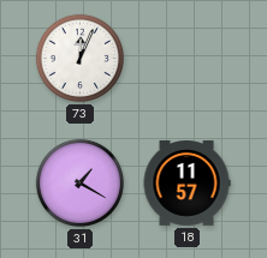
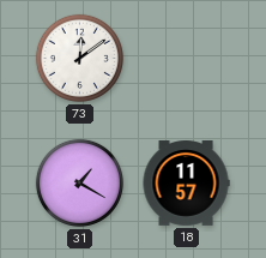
73: 12:04 -> 12:09
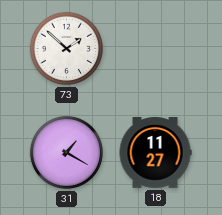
73: 12:09 -> 1:52
18: 11:57 -> 11:27
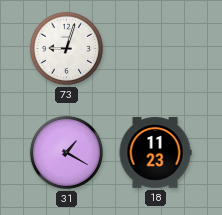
73: 1:52 -> 9:03
18: 11:27 -> 11:23
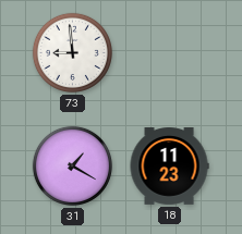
73: 9:03 -> 8:59
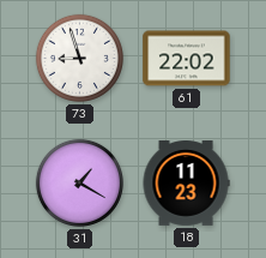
73: 8:59 -> 8:57
61: none -> 22:02
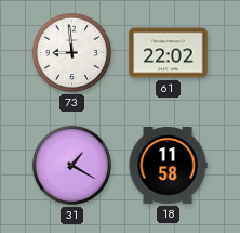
73: 8:57 -> 8:59
18: 11:23 -> 11:58
